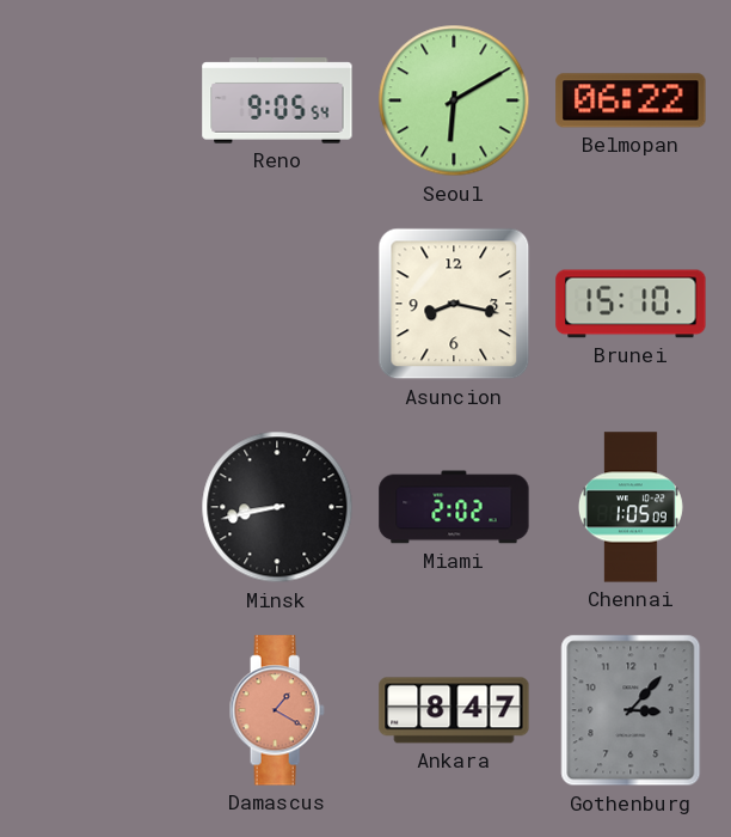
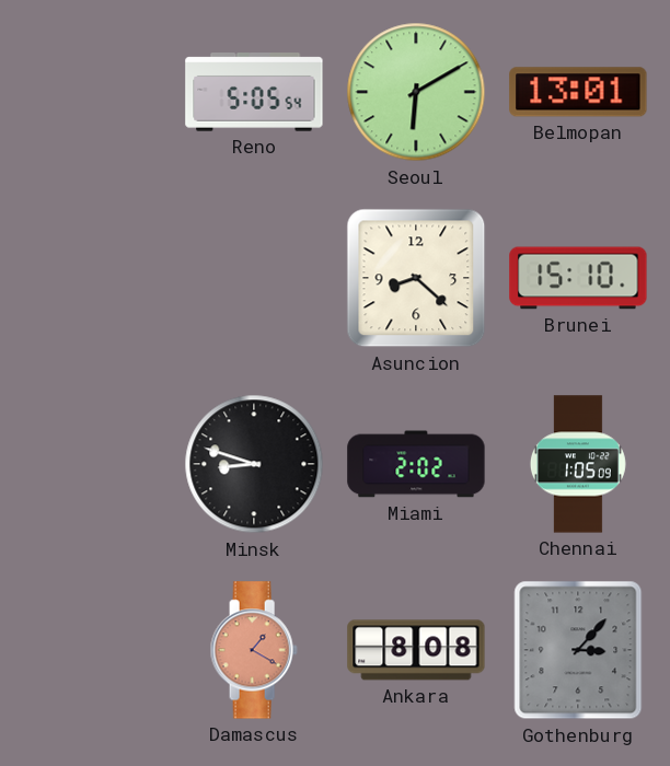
Reno: 9:05 -> 5:05
Belmopan: 06:22 -> 13:01
Asuncion: 8:17 -> 8:22
Minsk: 8:43 -> 8:48
Ankara: 8:47 -> 8:08
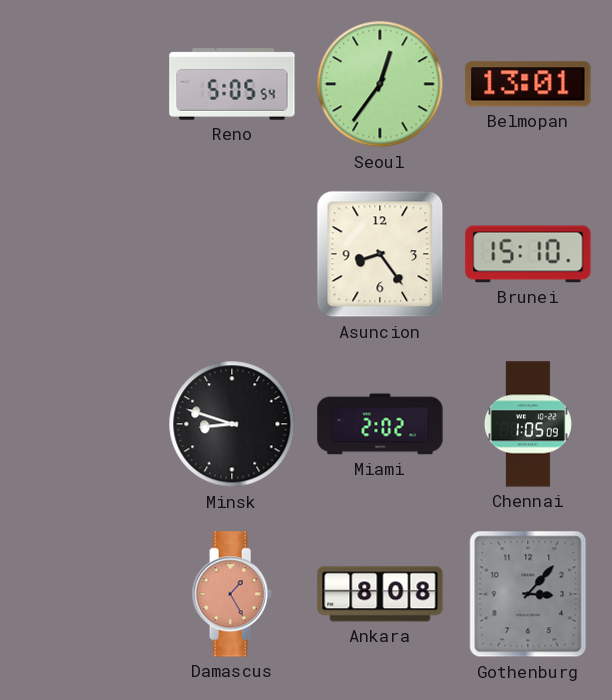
Seoul: 6:10 -> 12:36
Asuncion: 8:22 -> 8:24
Damascus: 1:20 -> 1:25
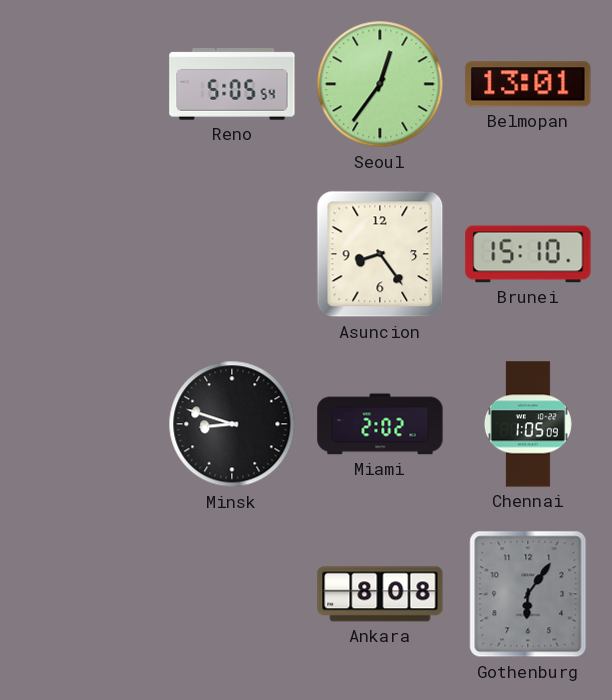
Damascus: 1:25 -> none
Gothenburg: 3:07 -> 6:06
